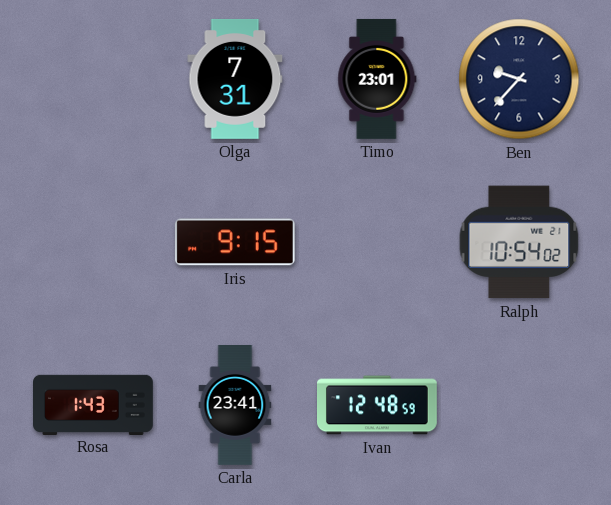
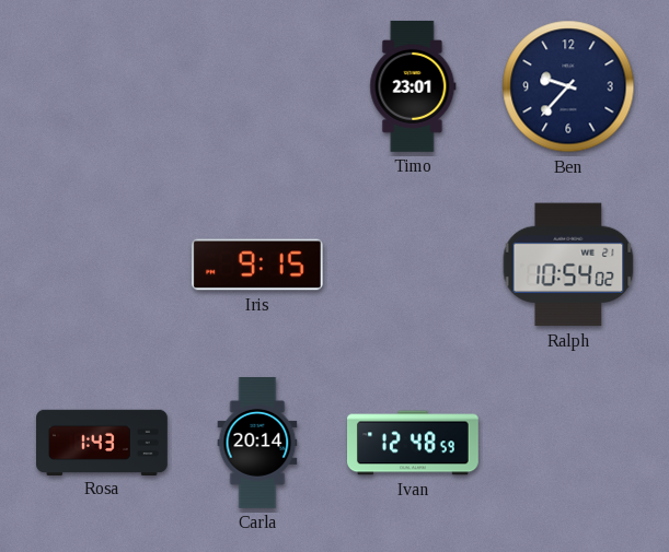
Olga: 7:31 -> none
Carla: 23:41 -> 20:14
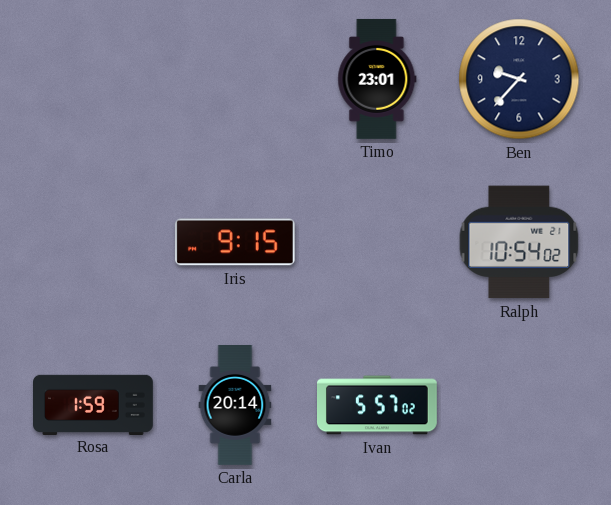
Rosa: 1:43 -> 1:59
Ivan: 12:48 -> 5:57
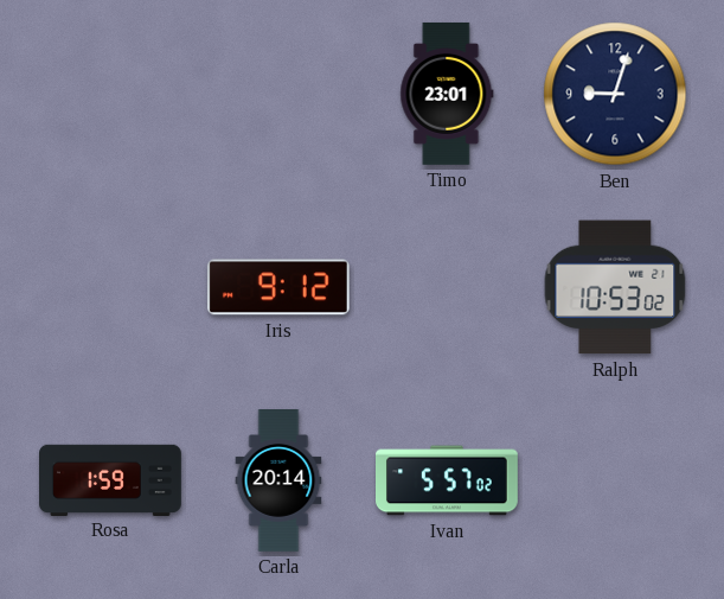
Ben: 9:37 -> 9:03
Iris: 9:15 -> 9:12
Ralph: 10:54 -> 10:53
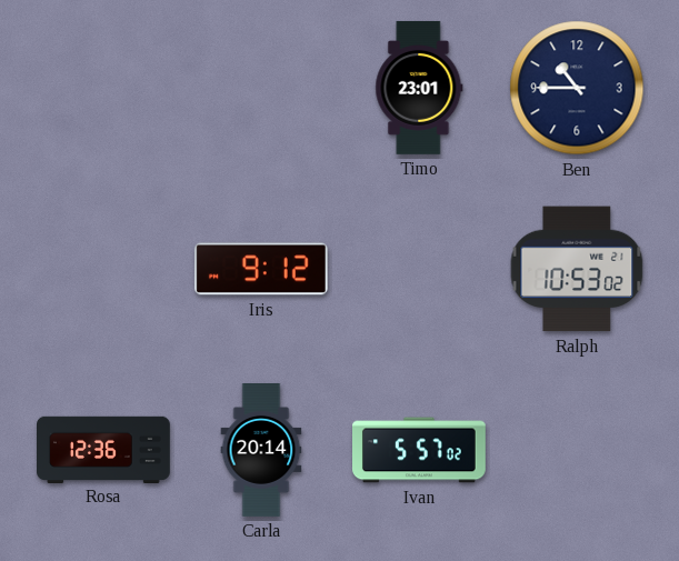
Ben: 9:03 -> 10:45
Rosa: 1:59 -> 12:36
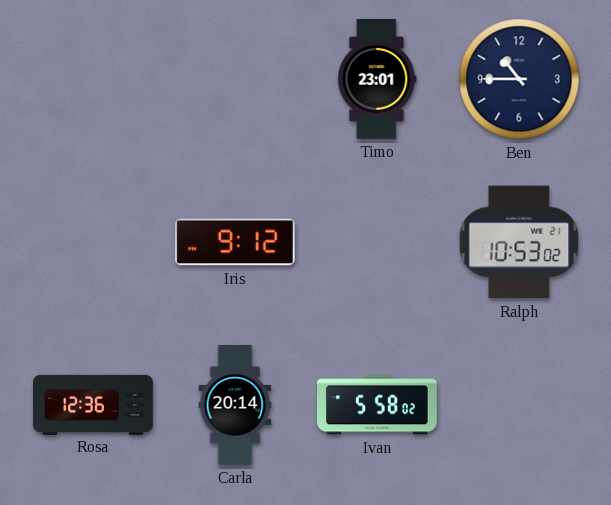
Ivan: 5:57 -> 5:58
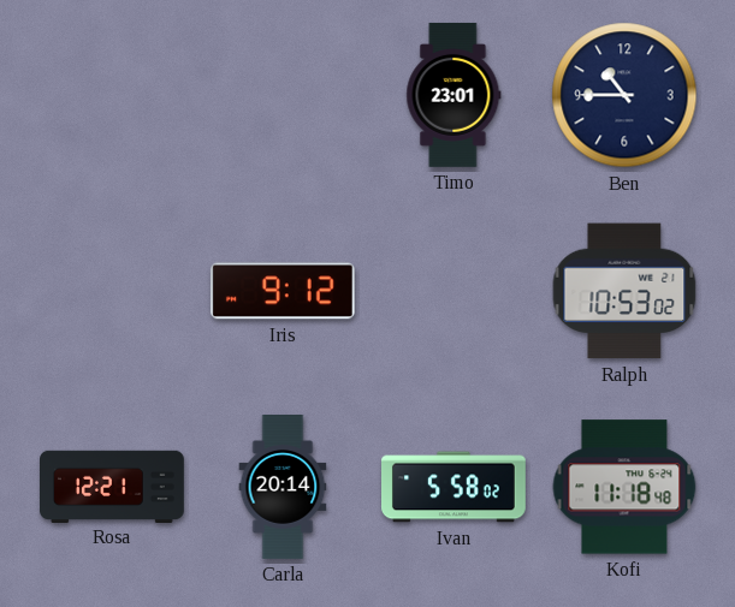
Rosa: 12:36 -> 12:21
Kofi: none -> 11:18
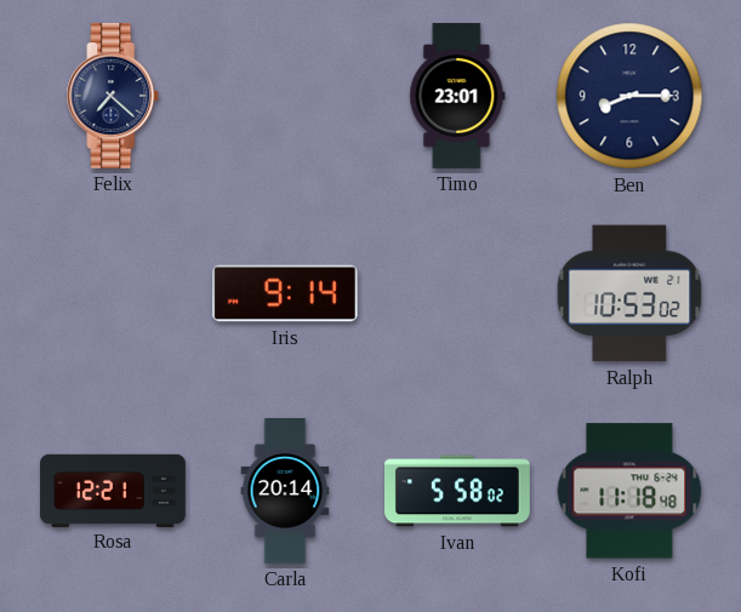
Felix: none -> 7:22
Ben: 10:45 -> 8:15
Iris: 9:12 -> 9:14
